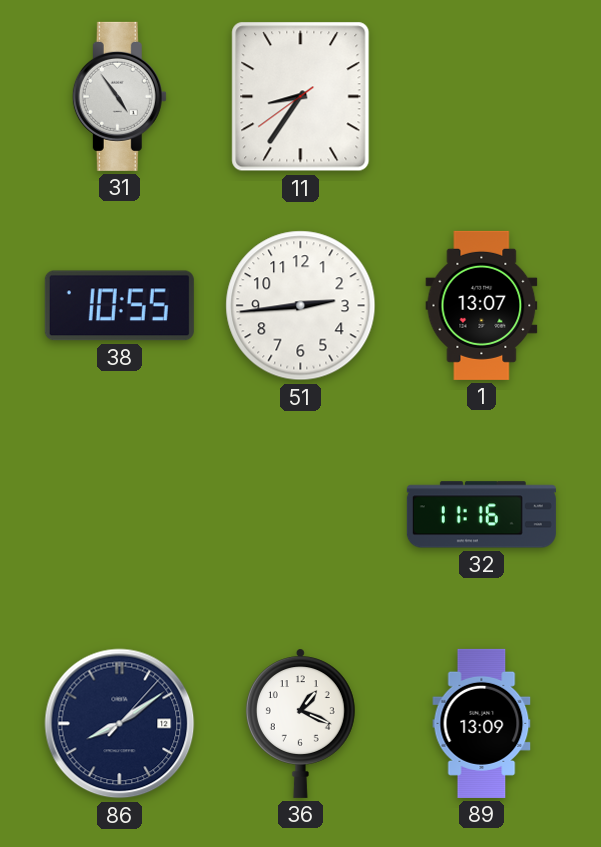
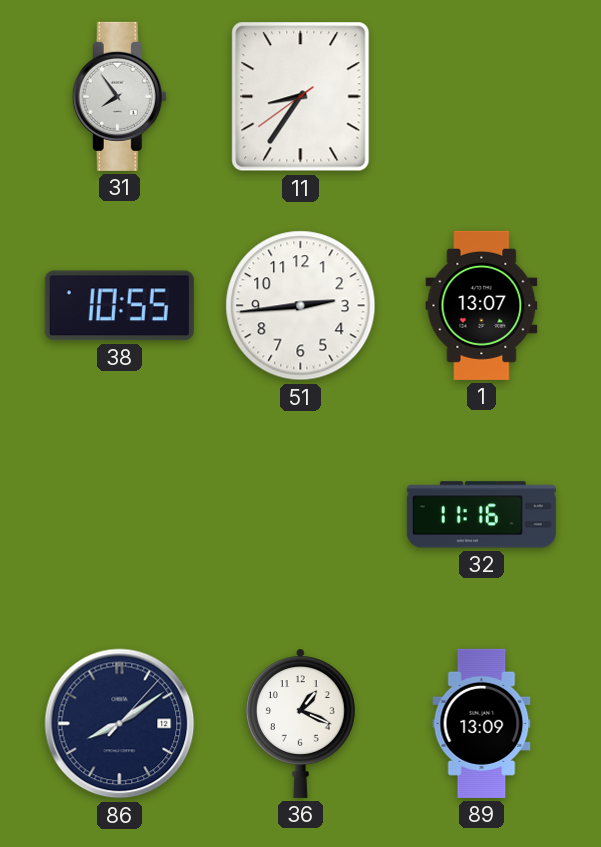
31: 4:54 -> 7:54
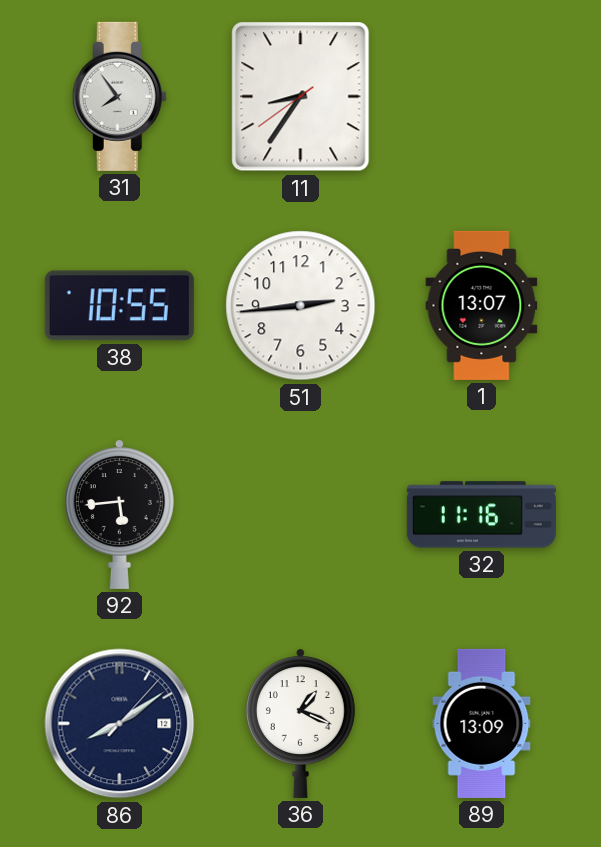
92: none -> 5:44
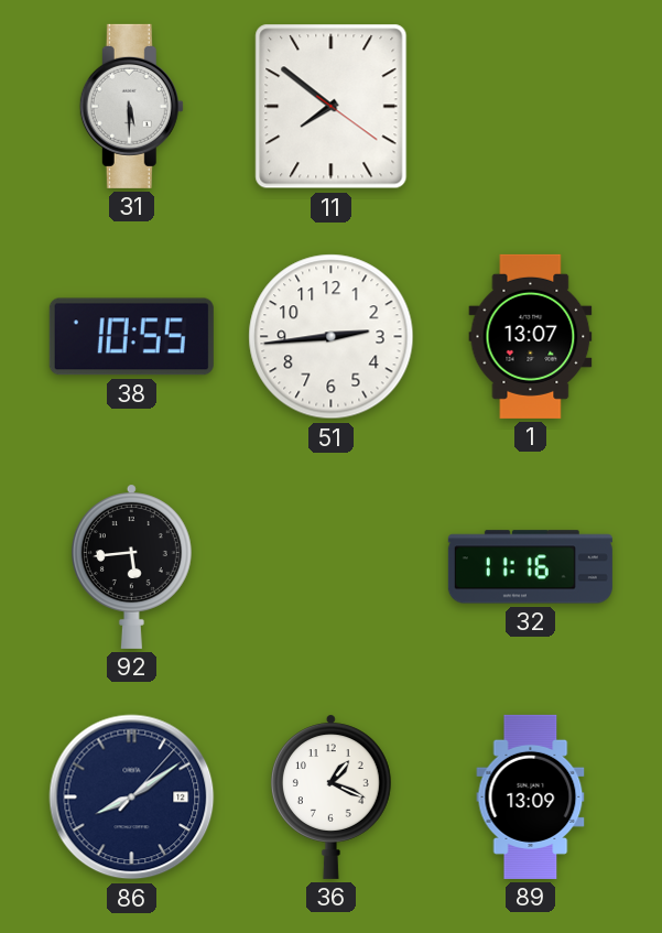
31: 7:54 -> 5:30
11: 8:35 -> 7:51
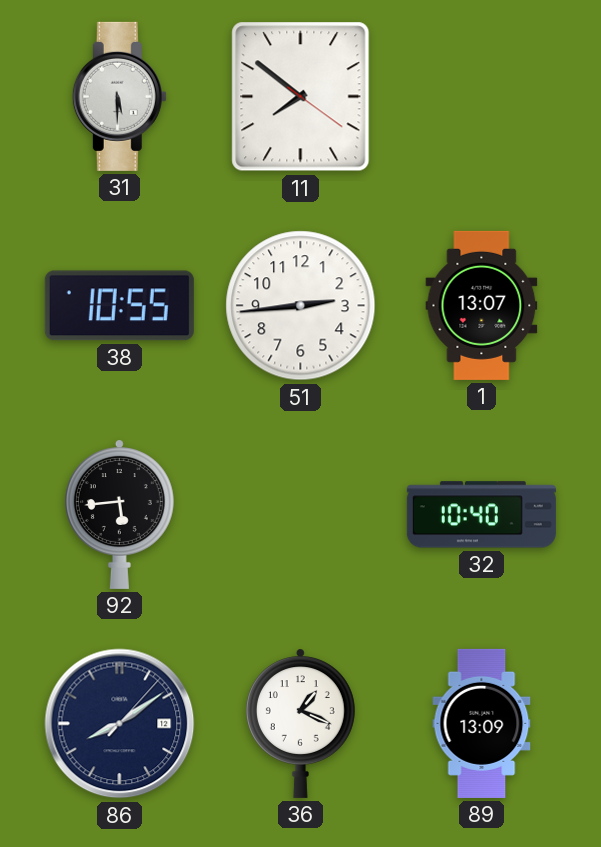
32: 11:16 -> 10:40
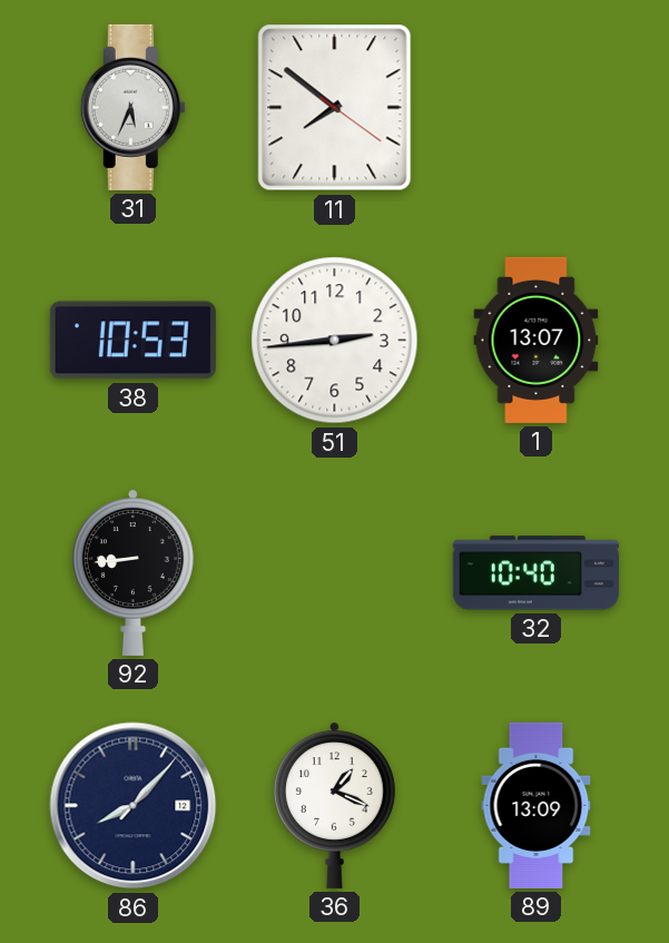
31: 5:30 -> 5:34
38: 10:55 -> 10:53
92: 5:44 -> 8:44
86: 8:09 -> 8:07
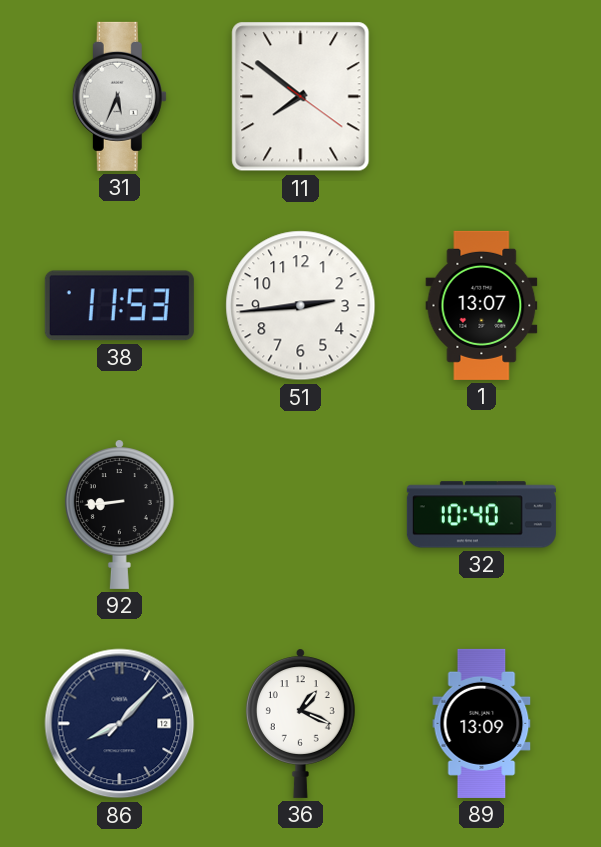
38: 10:53 -> 11:53
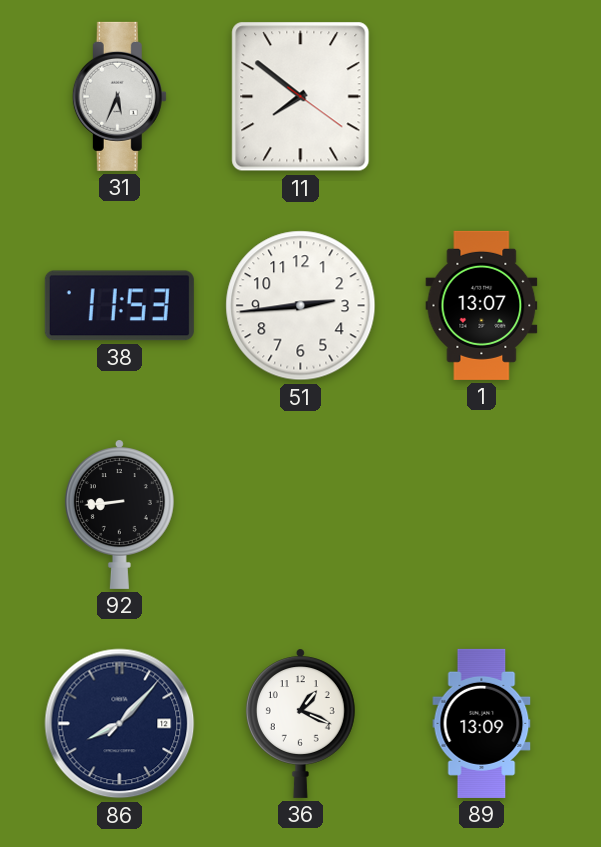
32: 10:40 -> none
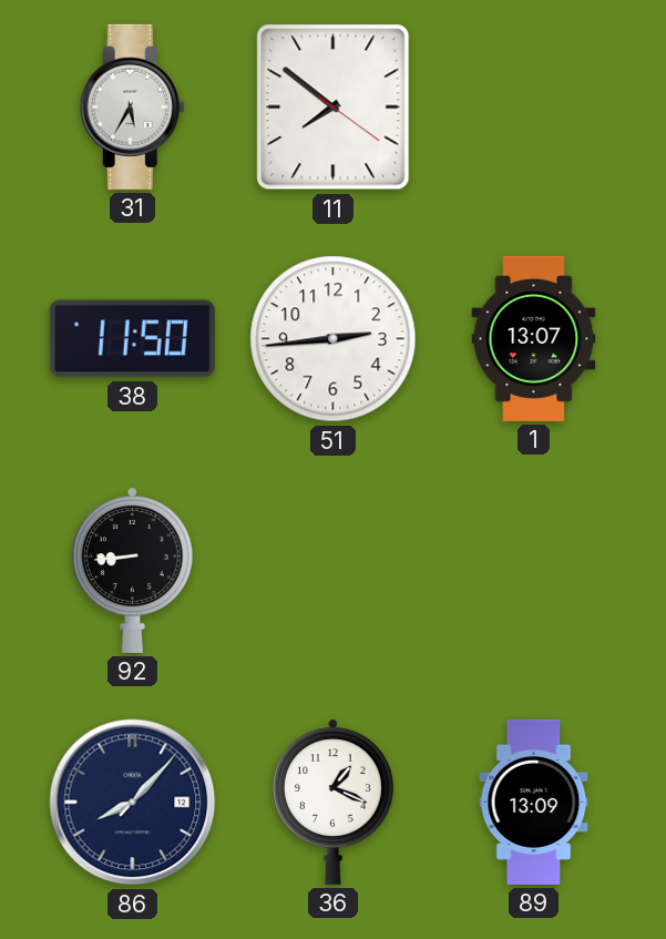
31: 5:34 -> 5:35
38: 11:53 -> 11:50
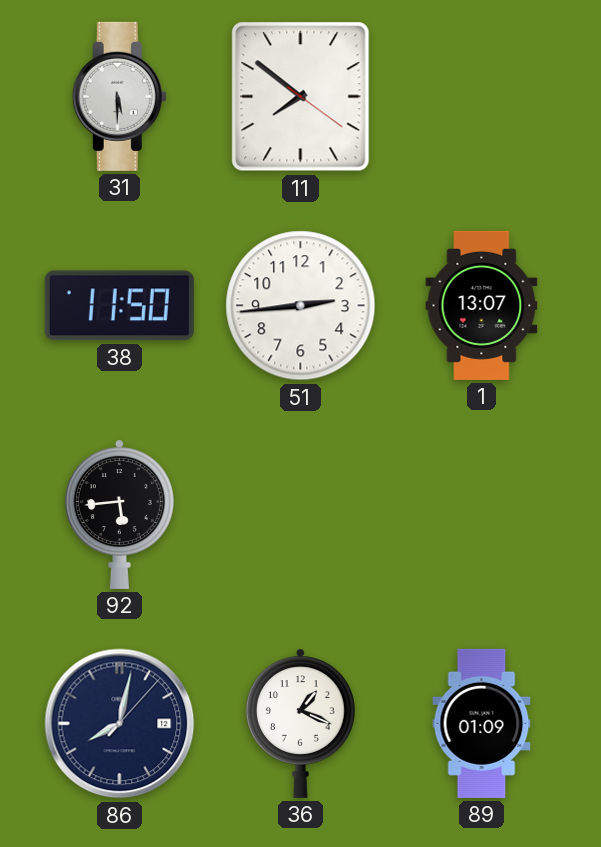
31: 5:35 -> 5:30
92: 8:44 -> 5:44
86: 8:07 -> 8:02
89: 13:09 -> 01:09
